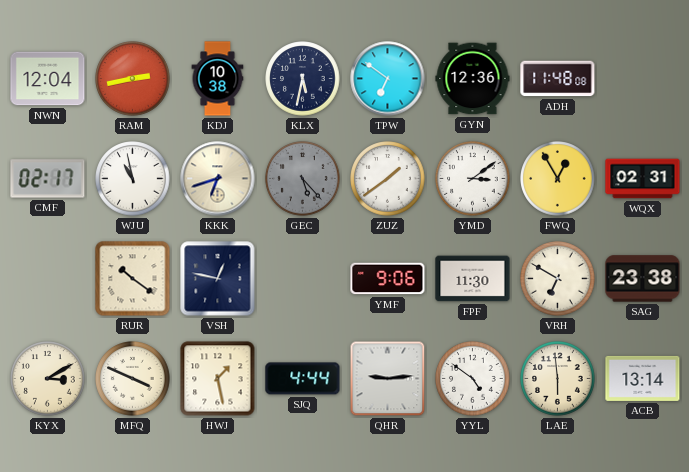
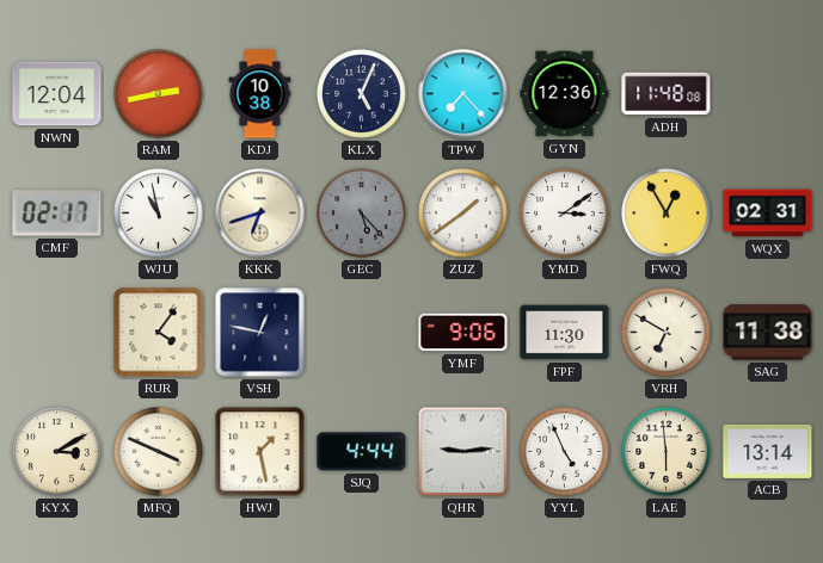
KLX: 5:32 -> 5:04
TPW: 6:51 -> 7:23
RUR: 10:21 -> 4:06
SAG: 23:38 -> 11:38
YYL: 4:51 -> 4:56
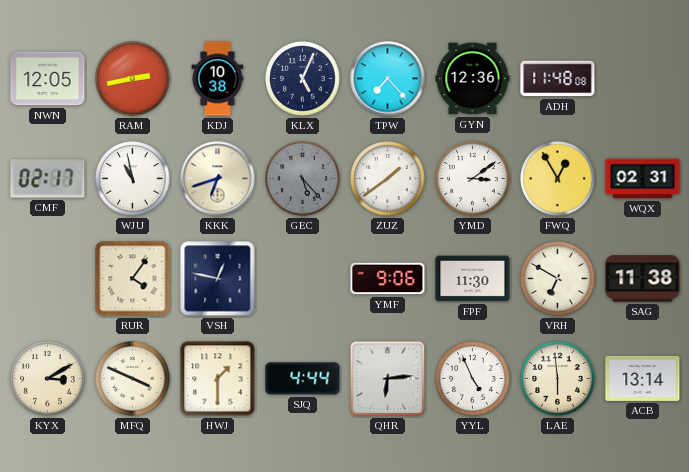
NWN: 12:04 -> 12:05
HWJ: 1:28 -> 1:30
QHR: 9:14 -> 6:14
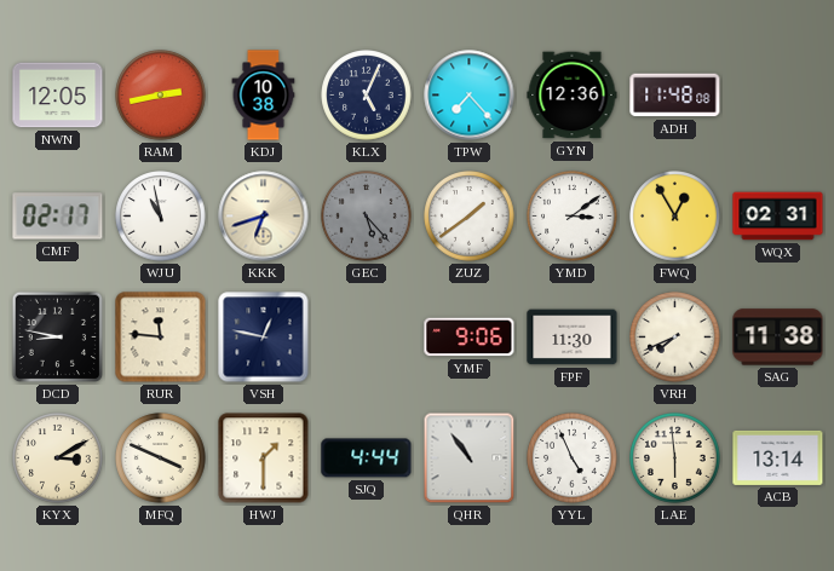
DCD: none -> 8:47
RUR: 4:06 -> 11:46
VRH: 6:50 -> 7:41
QHR: 6:14 -> 10:54
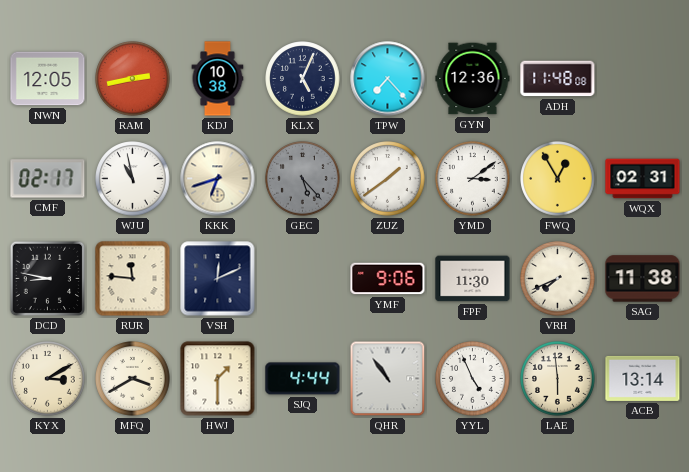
VSH: 12:47 -> 12:11
MFQ: 3:49 -> 3:40
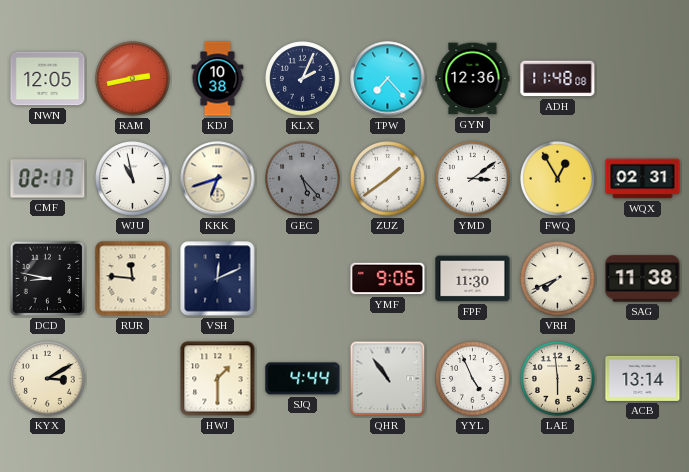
KLX: 5:04 -> 2:04
MFQ: 3:40 -> none
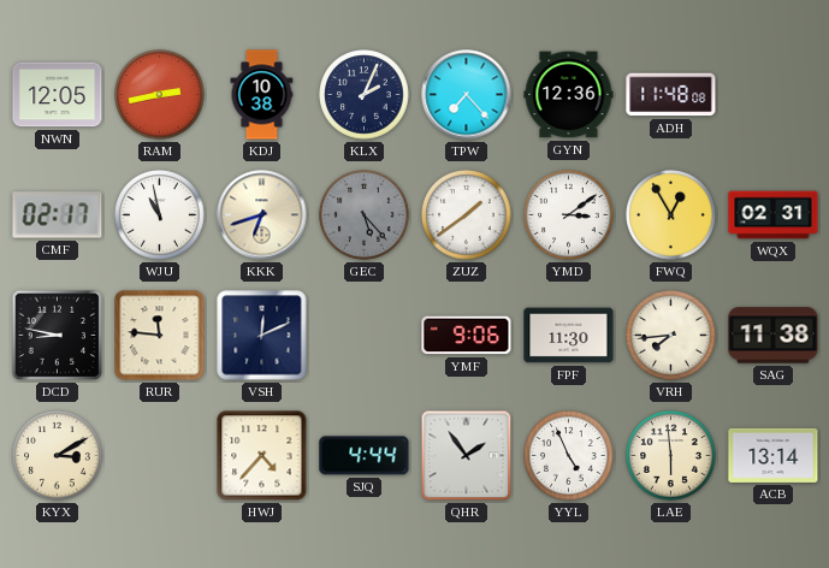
VRH: 7:41 -> 7:44
HWJ: 1:30 -> 4:37
QHR: 10:54 -> 1:54
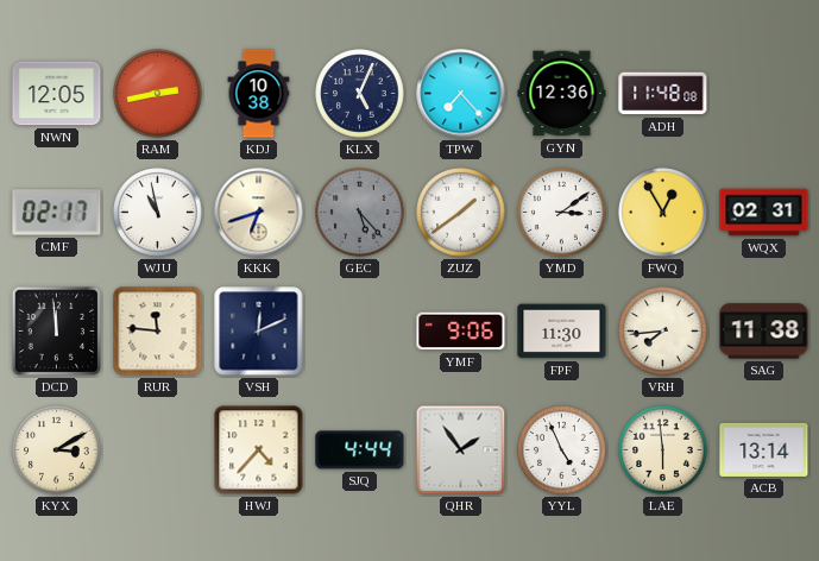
KLX: 2:04 -> 5:04
DCD: 8:47 -> 11:59
